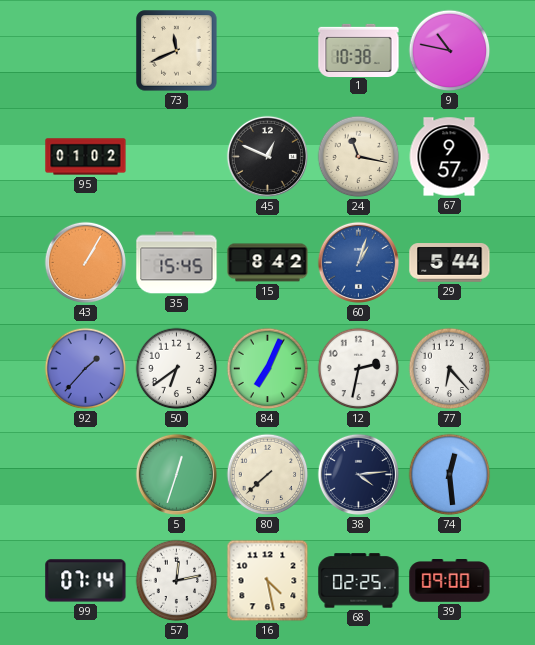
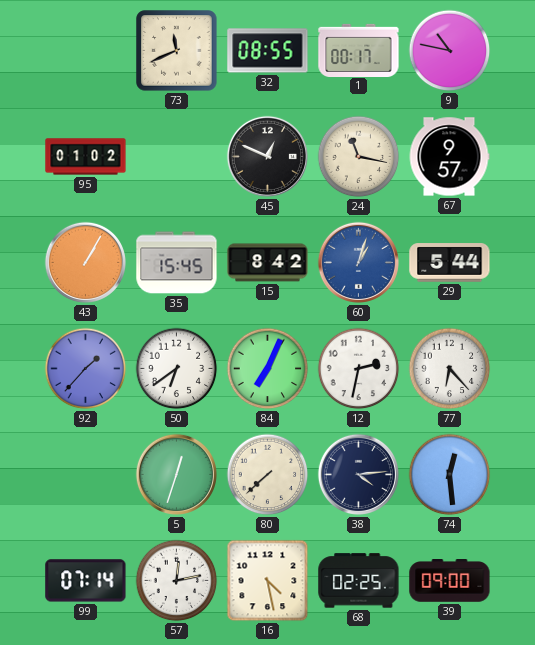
32: none -> 08:55
1: 10:38 -> 00:17
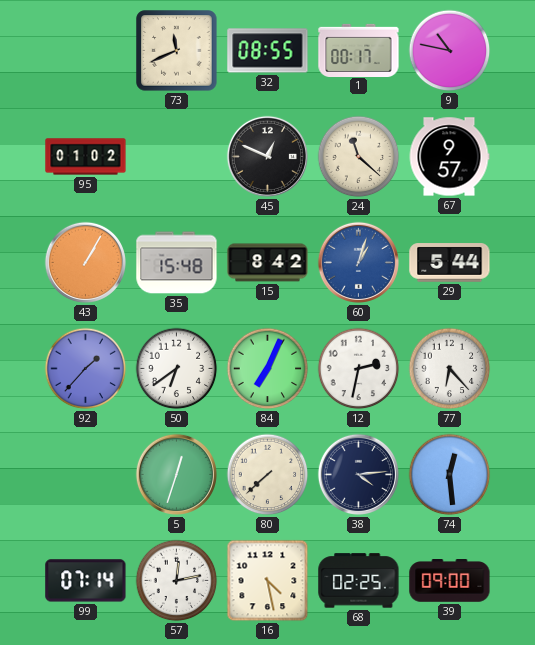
24: 11:17 -> 11:22
35: 15:45 -> 15:48
